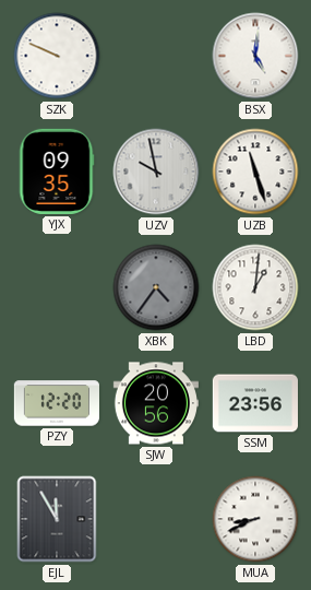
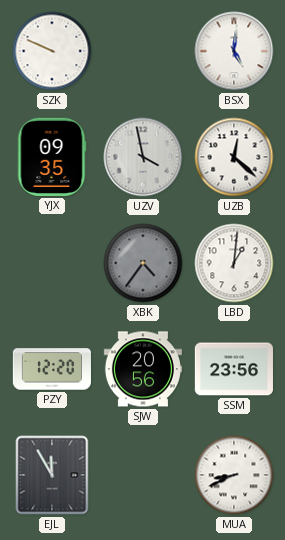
UZV: 9:58 -> 3:58
UZB: 11:27 -> 12:22
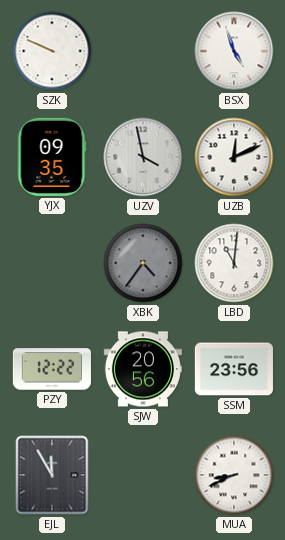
BSX: 5:01 -> 4:57
UZB: 12:22 -> 12:11
LBD: 1:01 -> 11:01
PZY: 12:20 -> 12:22
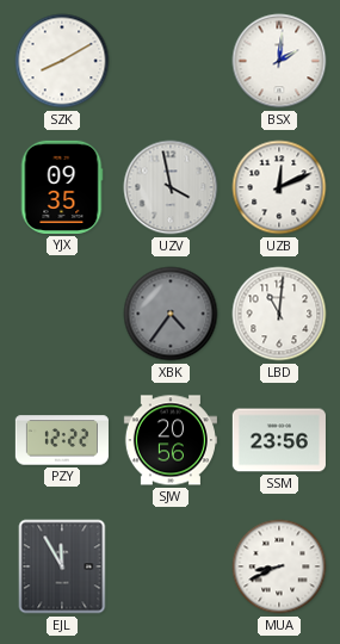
SZK: 9:49 -> 8:10
BSX: 4:57 -> 2:01
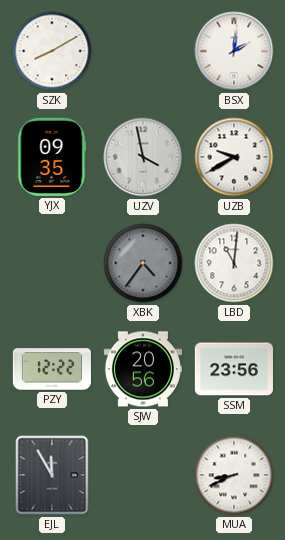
UZB: 12:11 -> 9:40
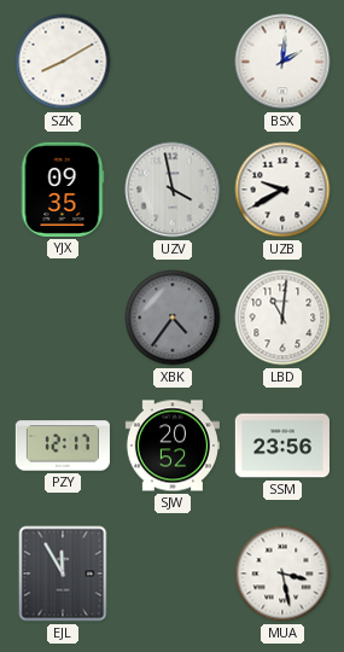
PZY: 12:22 -> 12:17
SJW: 20:56 -> 20:52
MUA: 8:41 -> 3:28
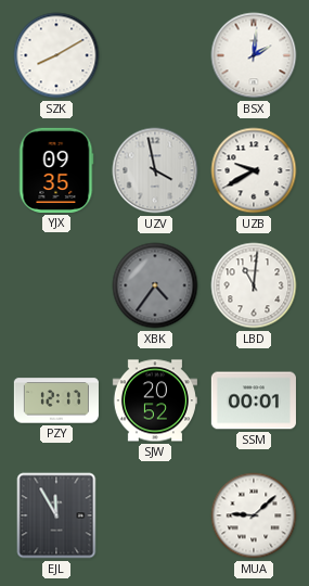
SSM: 23:56 -> 00:01
MUA: 3:28 -> 9:08
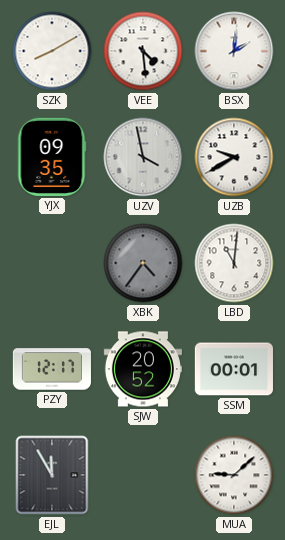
VEE: none -> 4:29
